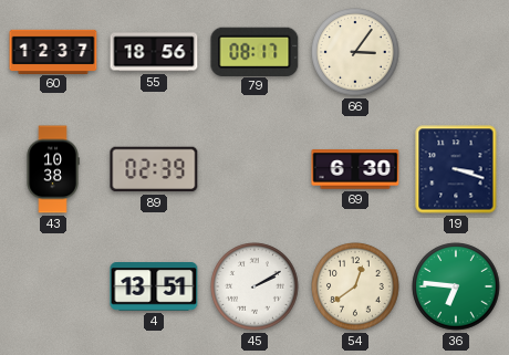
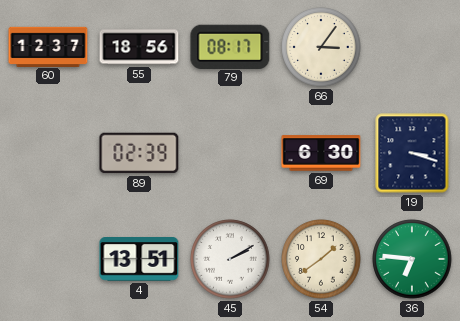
43: 10:38 -> none
54: 12:39 -> 1:39
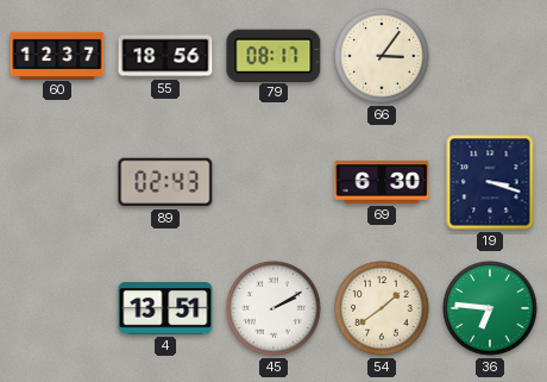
89: 02:39 -> 02:43
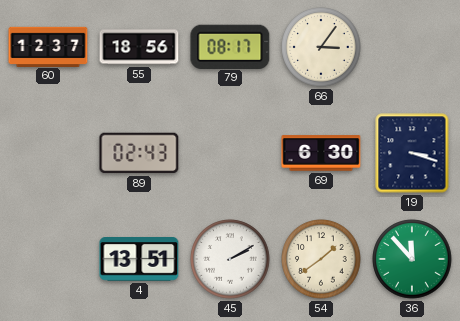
36: 6:46 -> 11:53
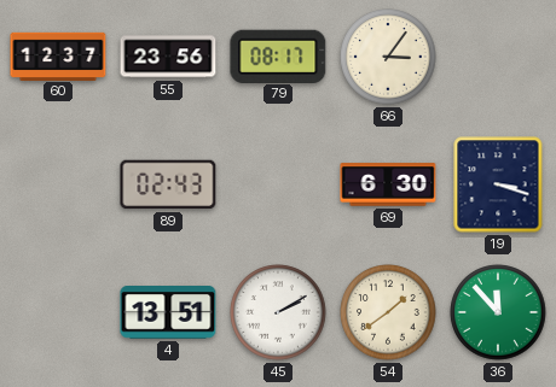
55: 18:56 -> 23:56
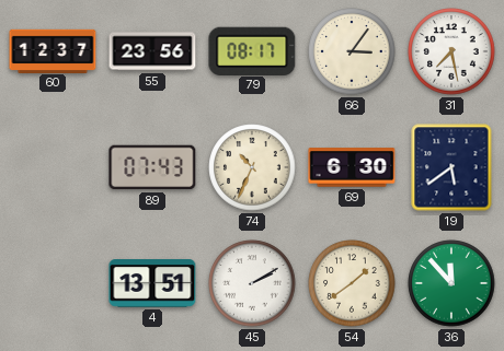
31: none -> 7:28
89: 02:43 -> 07:43
74: none -> 10:34
19: 3:18 -> 5:39
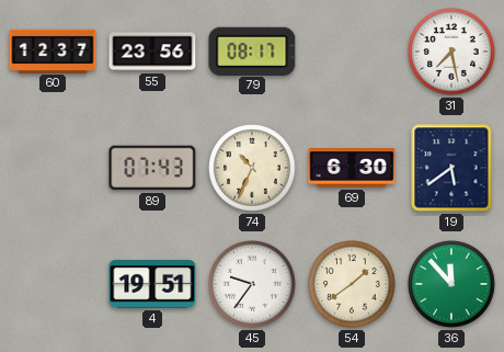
66: 3:06 -> none
4: 13:51 -> 19:51
45: 2:10 -> 9:36
